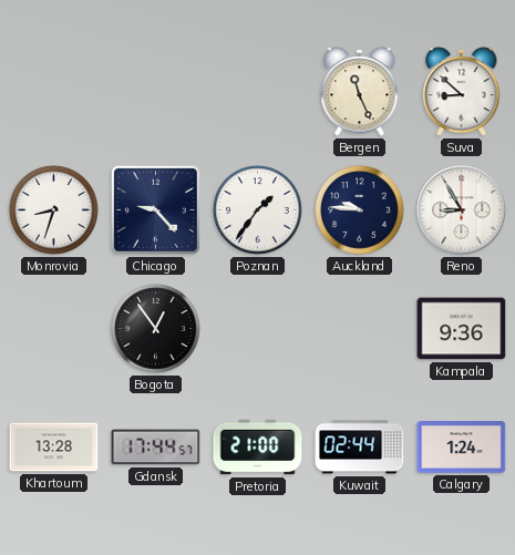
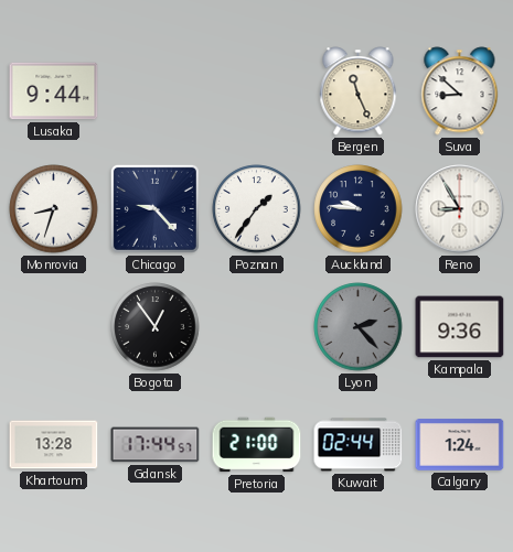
Lusaka: none -> 9:44
Lyon: none -> 2:23
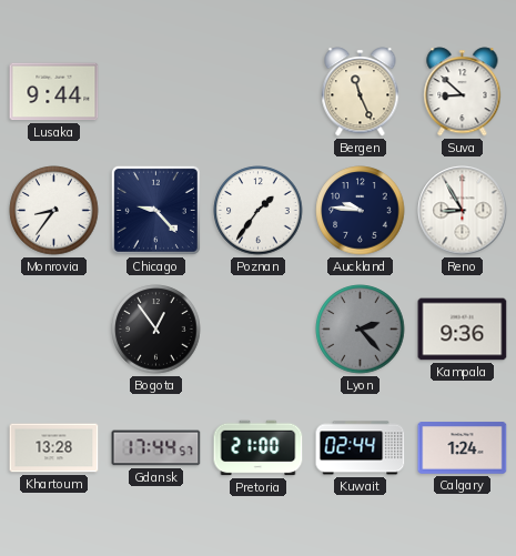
Monrovia: 8:33 -> 8:36
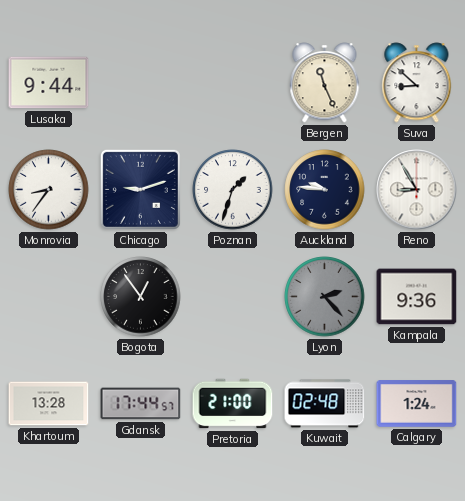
Chicago: 9:23 -> 9:12
Poznan: 1:36 -> 1:33
Kuwait: 02:44 -> 02:48
